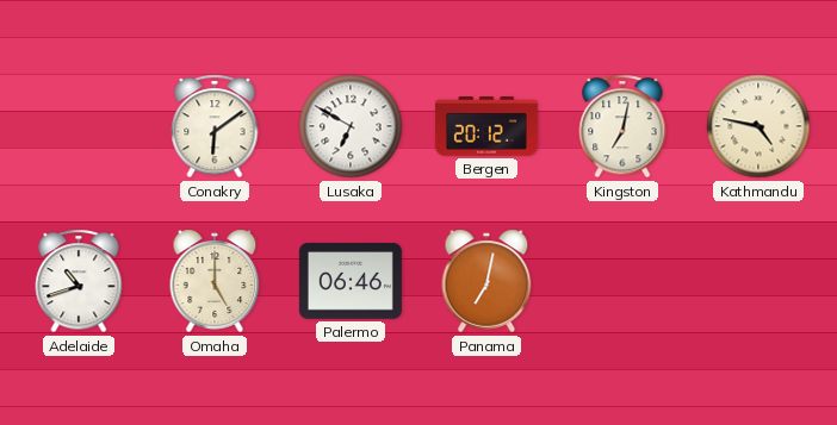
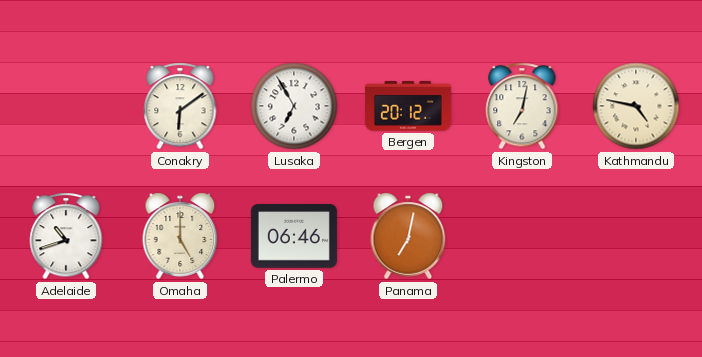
Lusaka: 6:50 -> 6:55
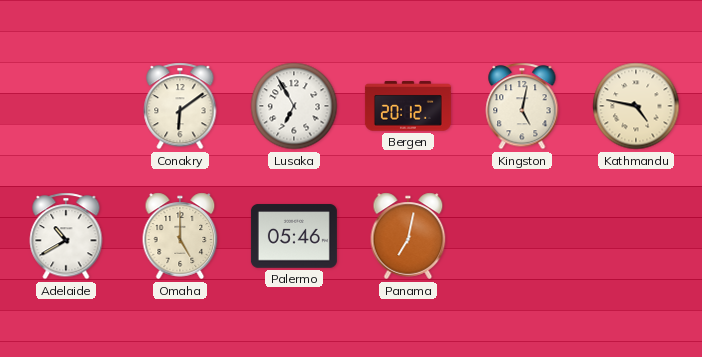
Kingston: 7:02 -> 5:02
Adelaide: 10:42 -> 10:40
Palermo: 06:46 -> 05:46
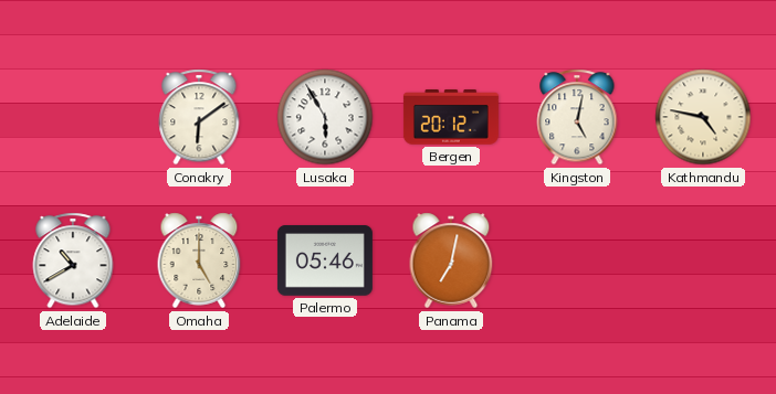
Lusaka: 6:55 -> 5:55
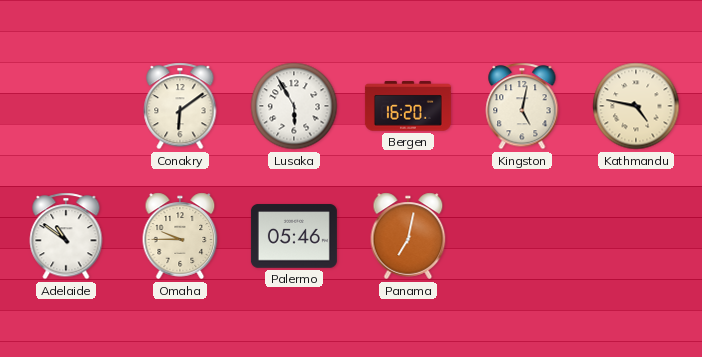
Bergen: 20:12 -> 16:20
Adelaide: 10:40 -> 10:51
Omaha: 5:00 -> 9:45
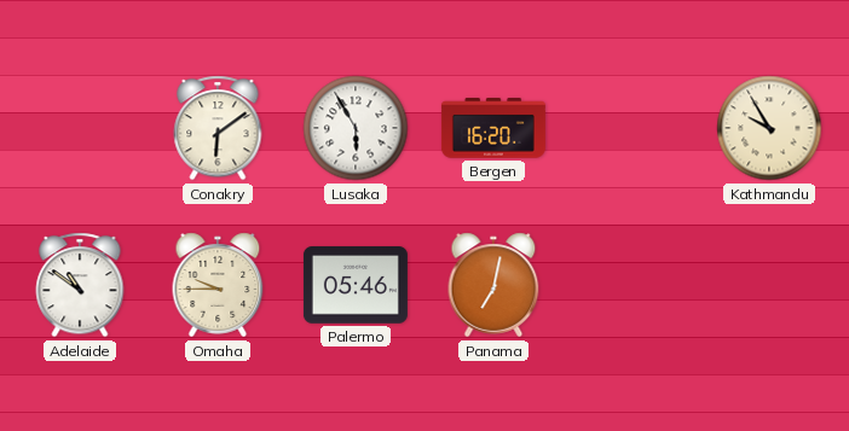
Kingston: 5:02 -> none
Kathmandu: 4:47 -> 9:55
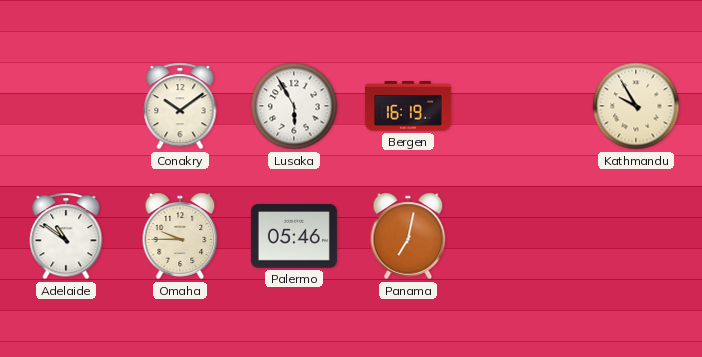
Conakry: 6:09 -> 10:09
Bergen: 16:20 -> 16:19
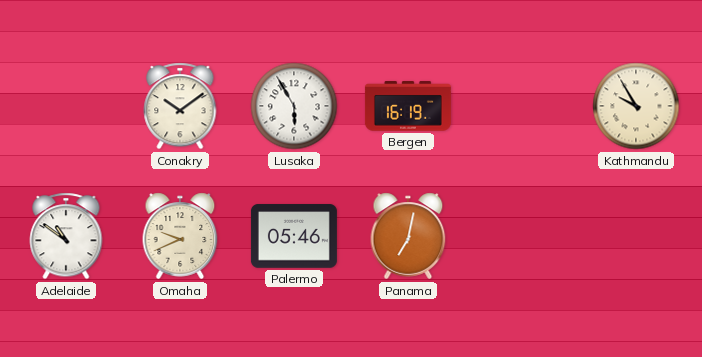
Omaha: 9:45 -> 9:41
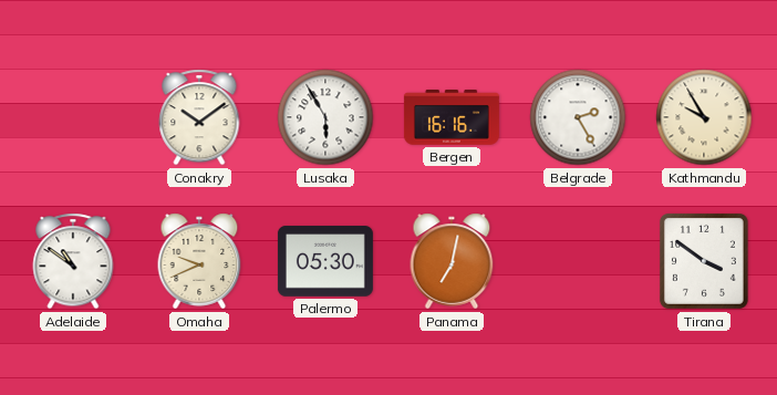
Bergen: 16:19 -> 16:16
Belgrade: none -> 2:25
Palermo: 05:46 -> 05:30
Tirana: none -> 3:51
